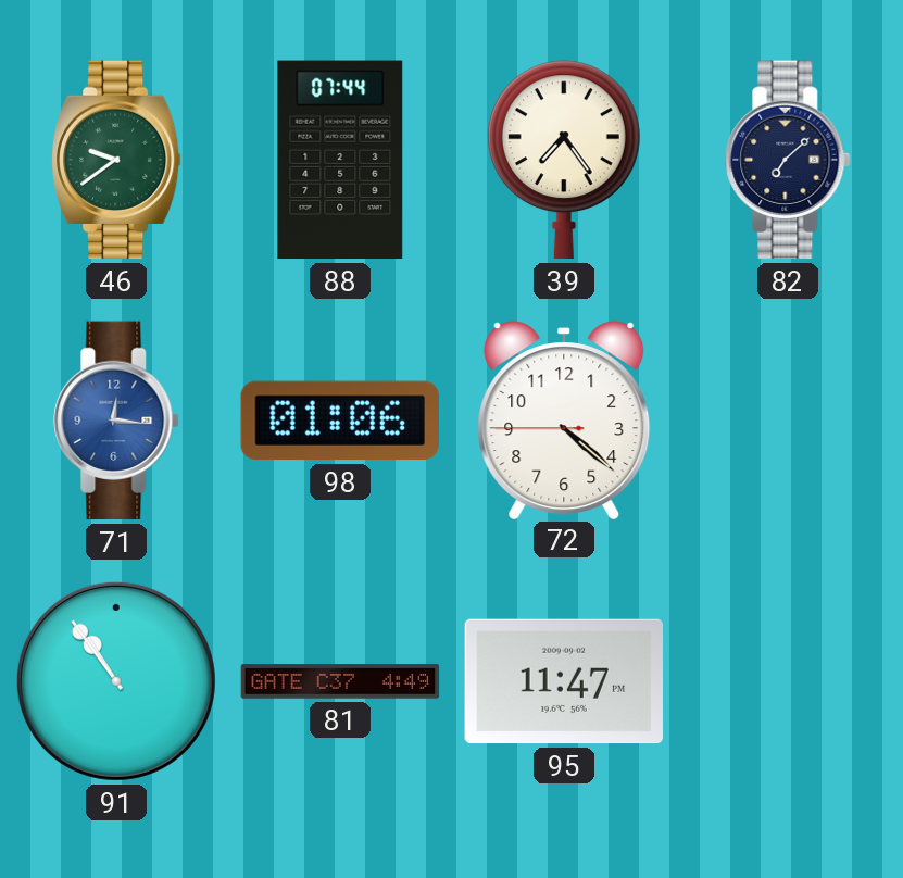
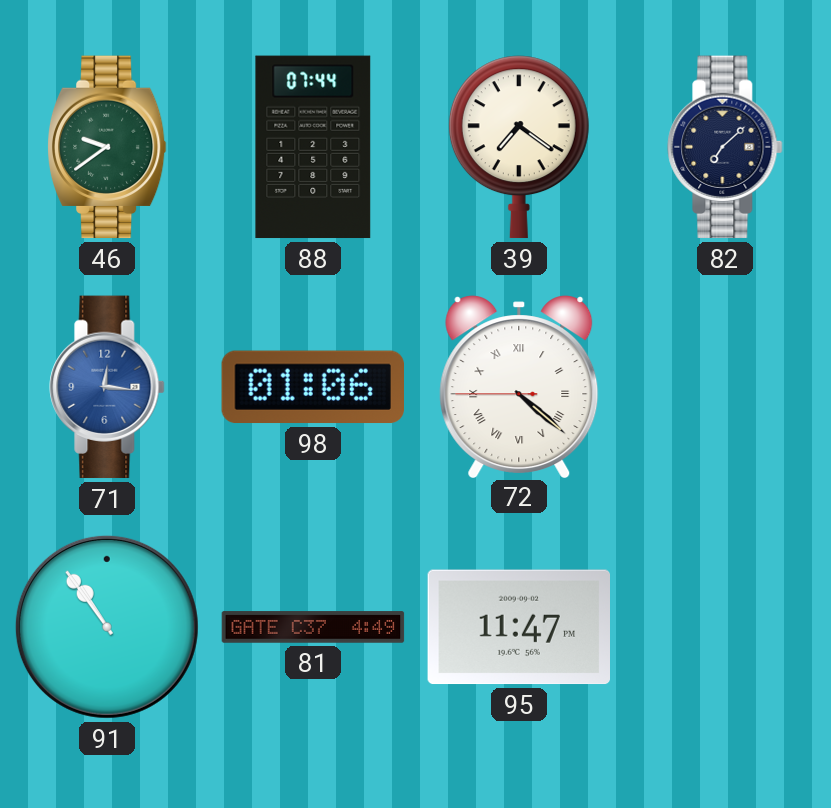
39: 7:24 -> 7:21
72 numerals: Arabic -> Roman
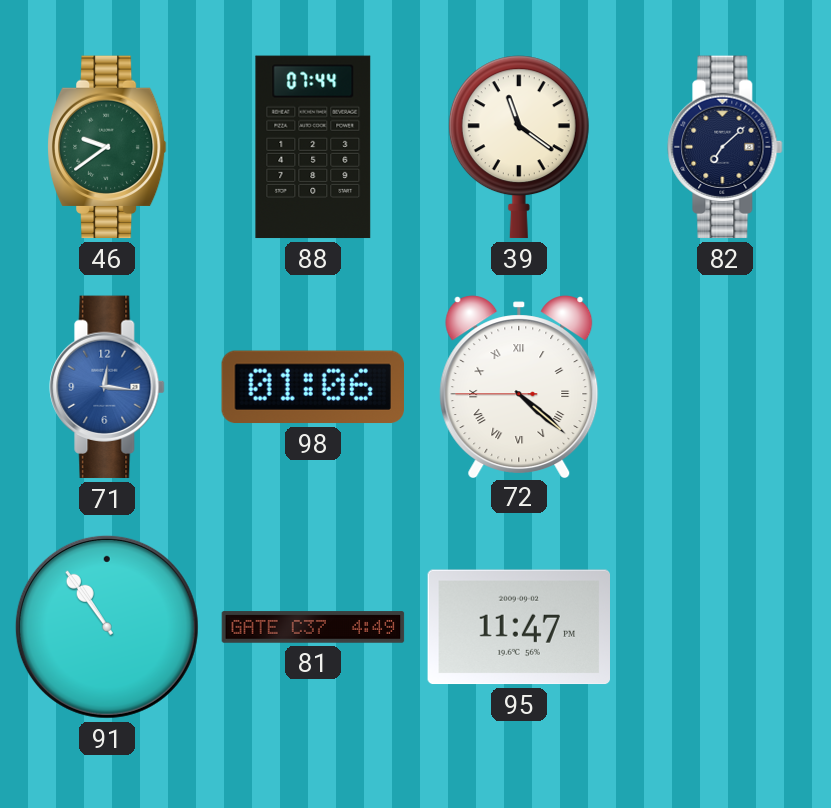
39: 7:21 -> 11:21
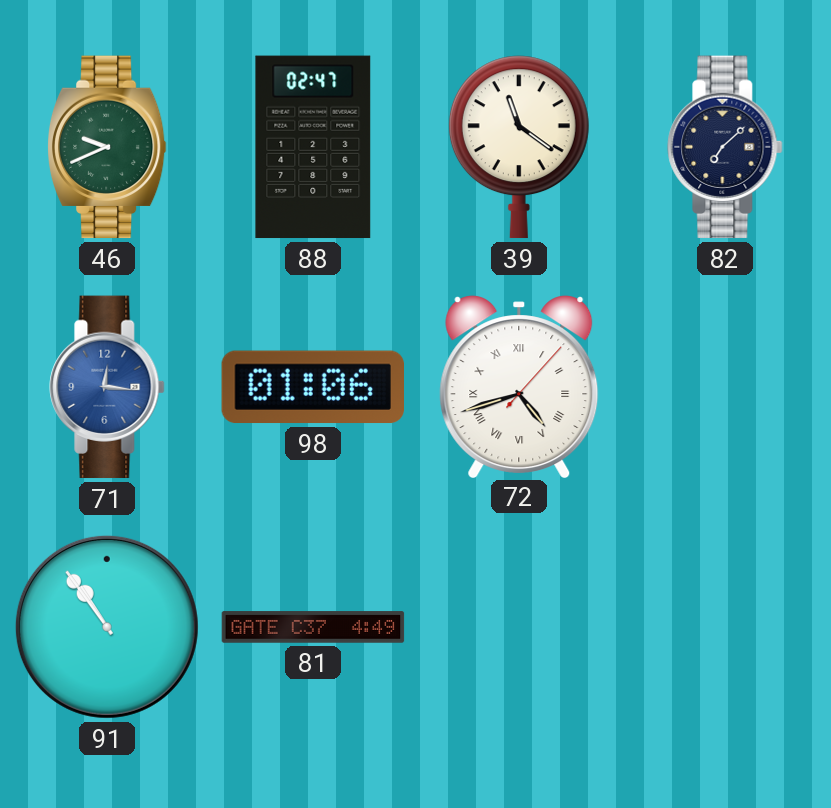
46: 9:39 -> 9:41
88: 07:44 -> 02:47
72: 4:21 -> 4:42
95: 11:47 -> none
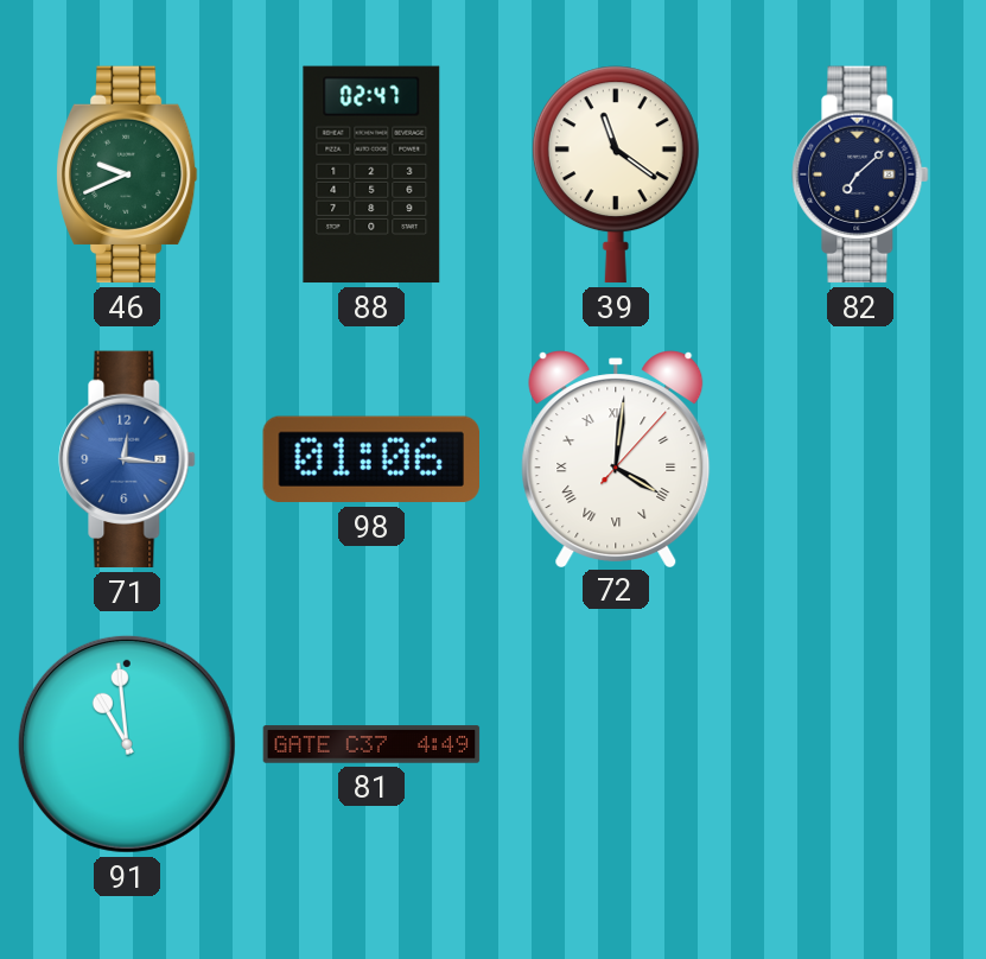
72: 4:42 -> 4:01
91: 10:54 -> 10:59
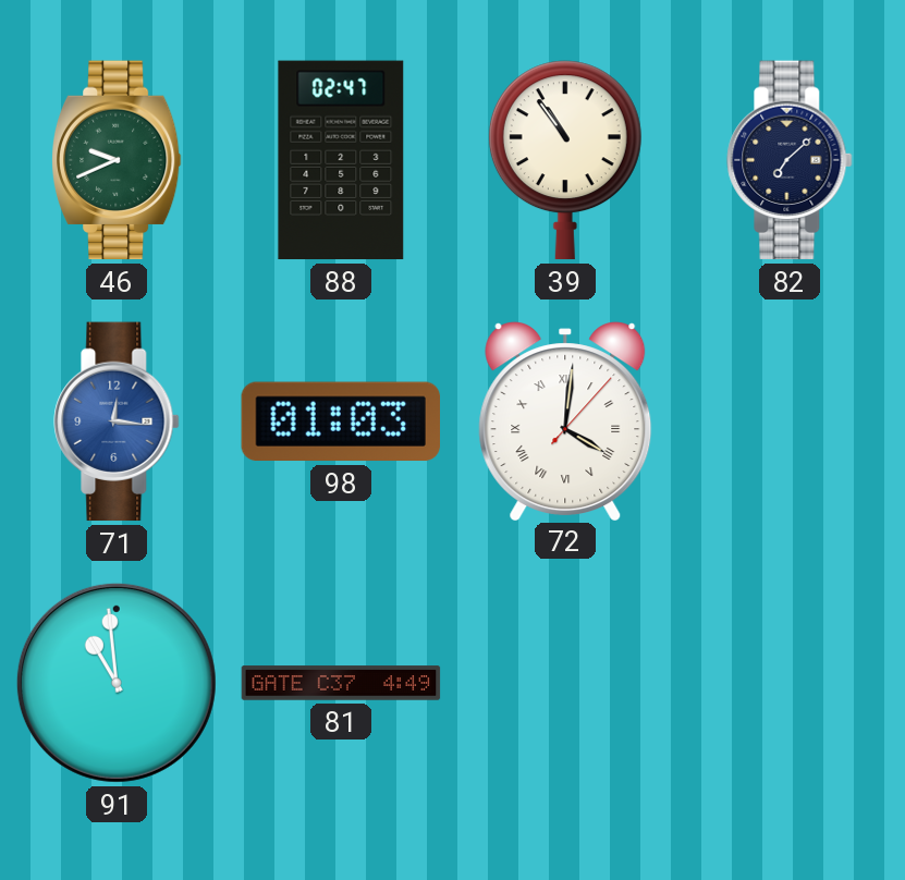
39: 11:21 -> 10:54
98: 01:06 -> 01:03
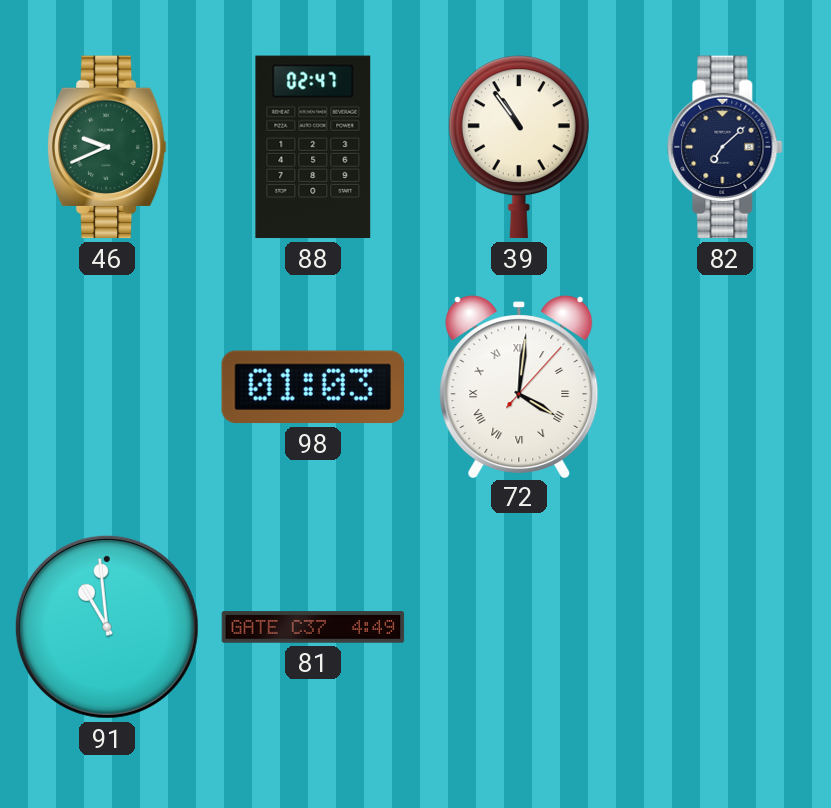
71: 12:16 -> none
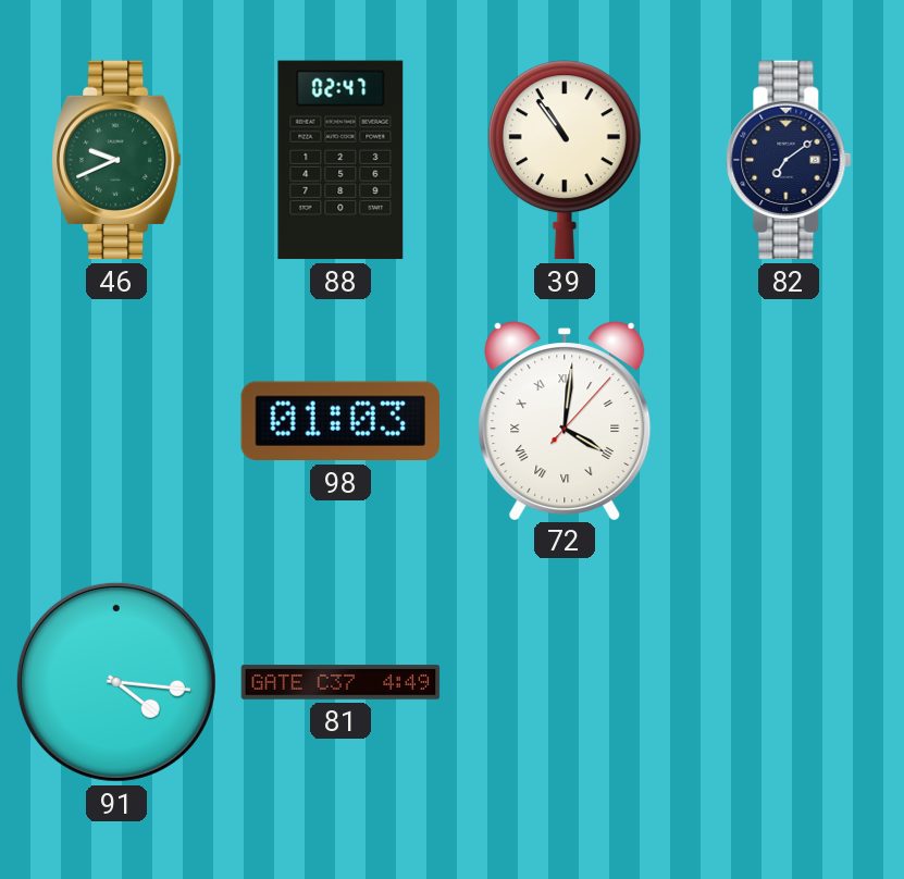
82: 7:08 -> 7:09
91: 10:59 -> 4:16
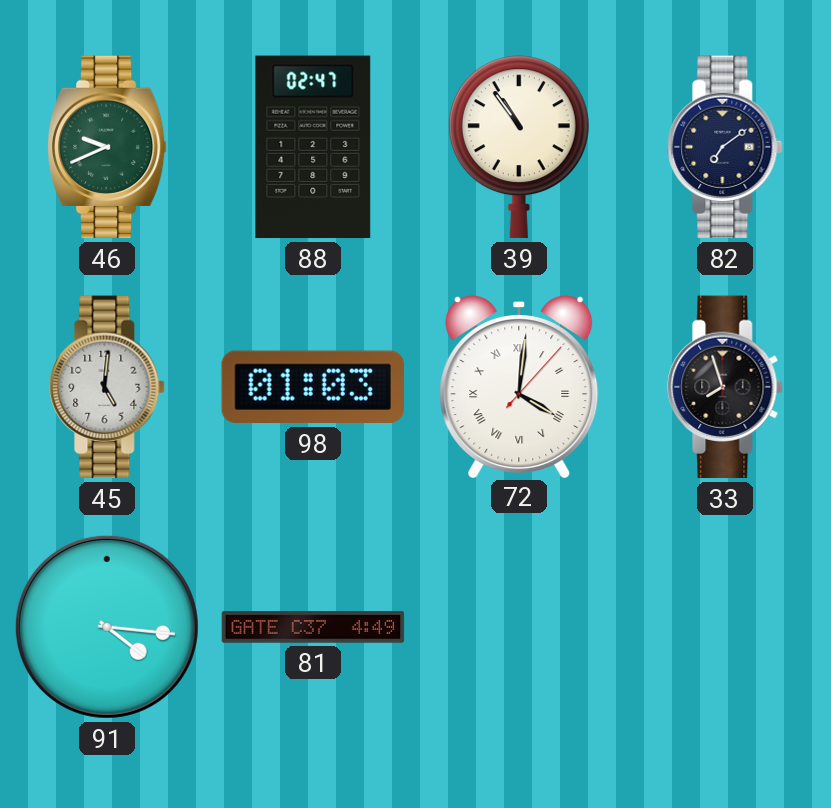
45: none -> 5:01
33: none -> 7:57
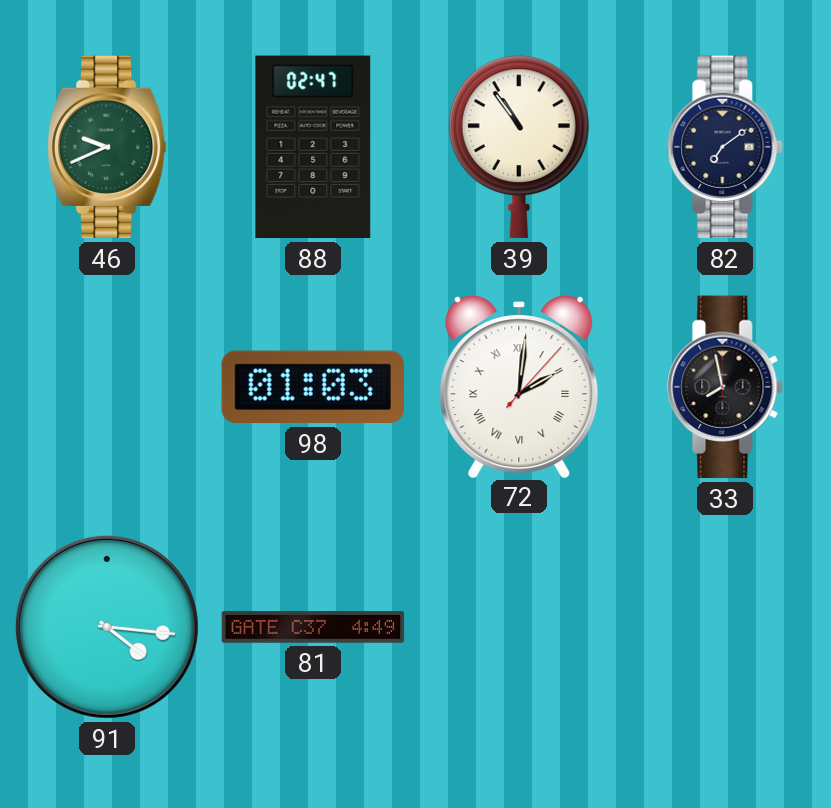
45: 5:01 -> none
72: 4:01 -> 2:01
33: 7:57 -> 7:58
